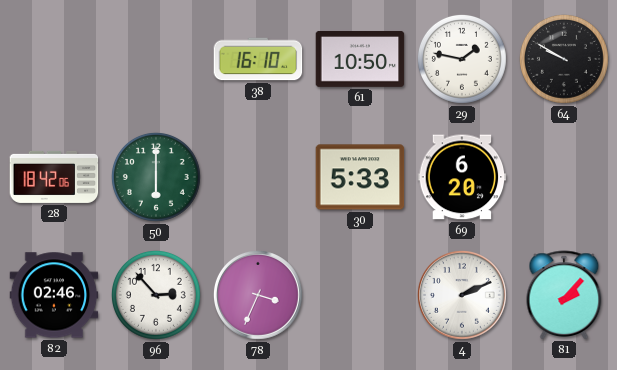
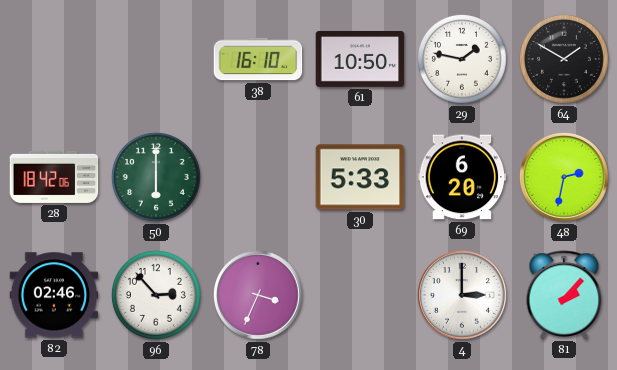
64: 9:50 -> 1:50
48: none -> 2:32
4: 2:11 -> 3:00
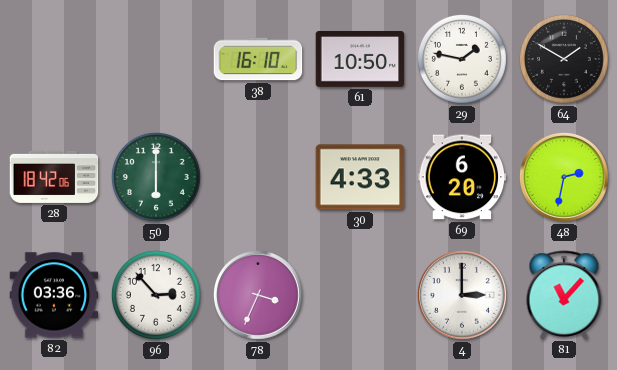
30: 5:33 -> 4:33
82: 02:46 -> 03:36
81: 2:07 -> 11:07
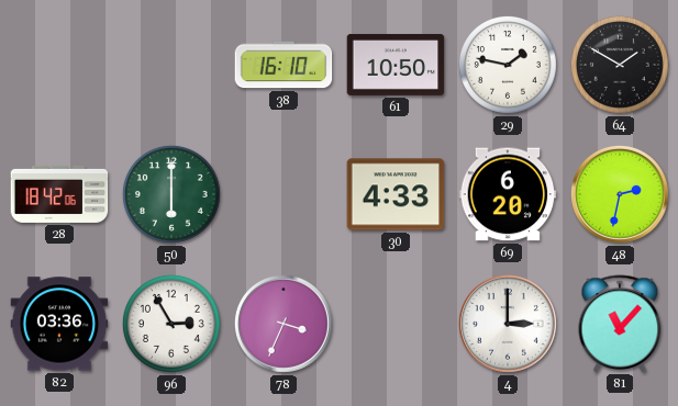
96: 2:53 -> 2:55
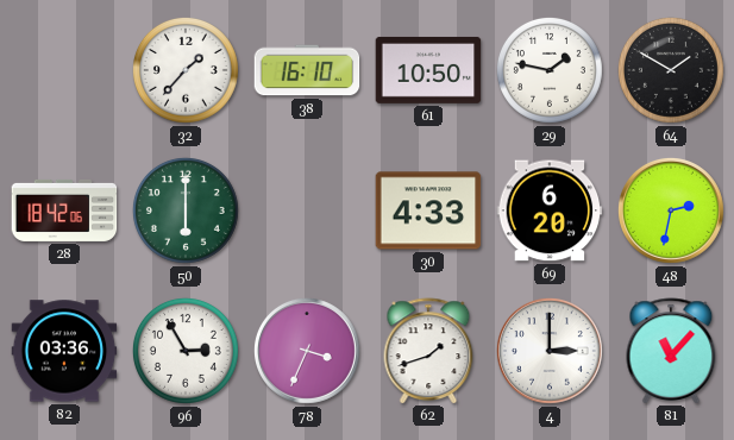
32: none -> 1:37
62: none -> 1:42
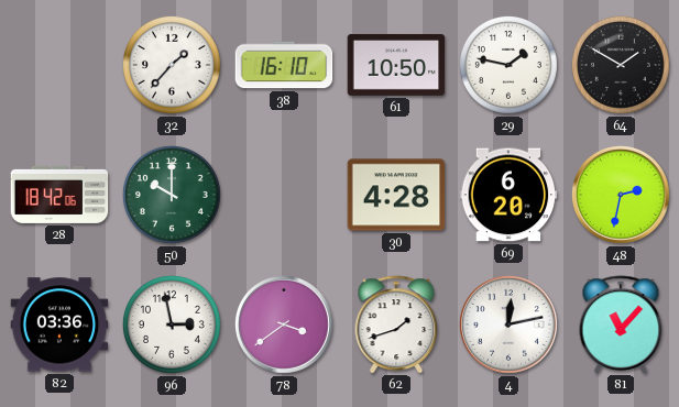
50: 6:00 -> 10:00
30: 4:33 -> 4:28
96: 2:55 -> 2:58
78: 3:34 -> 3:39
4: 3:00 -> 12:13
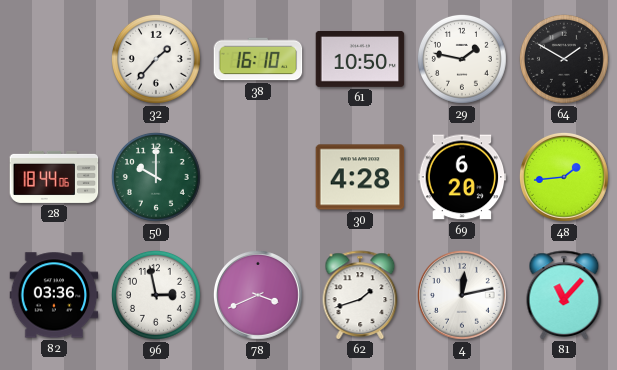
28: 18:42 -> 18:44
48: 2:32 -> 1:44
78: 3:39 -> 3:41
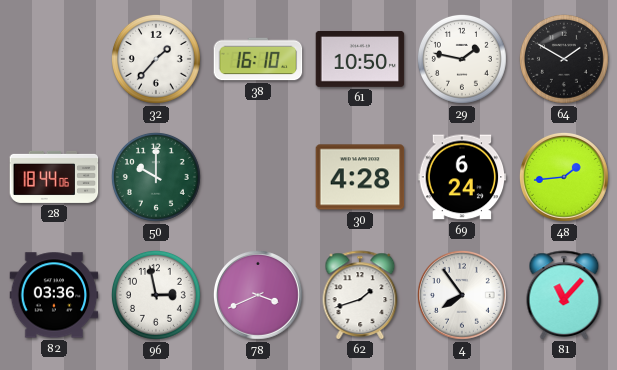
69: 6:20 -> 6:24
4: 12:13 -> 7:54
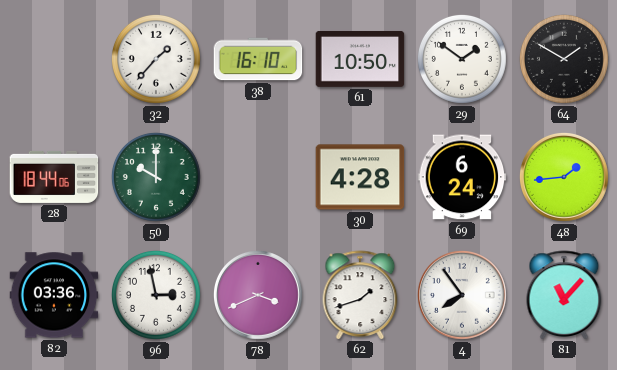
29: 1:47 -> 1:51
